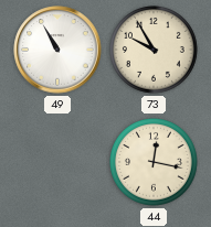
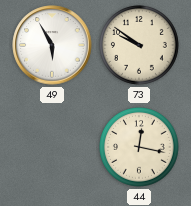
49: 10:55 -> 5:55
73: 9:55 -> 9:51
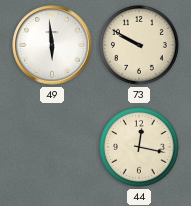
49: 5:55 -> 5:59
73: 9:51 -> 9:50
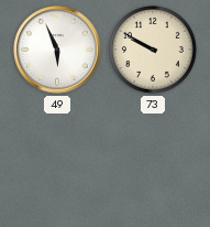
49: 5:59 -> 5:56
44: 12:17 -> none
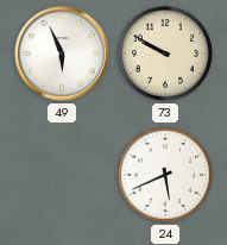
24: none -> 5:41
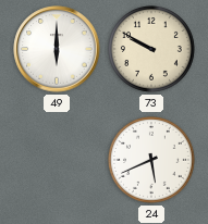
49: 5:56 -> 6:00
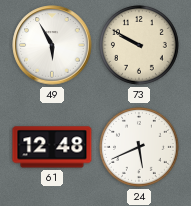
49: 6:00 -> 5:55
61: none -> 12:48
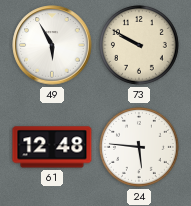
24: 5:41 -> 5:46
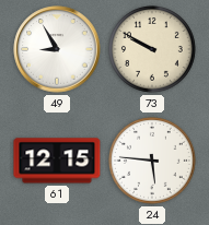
49: 5:55 -> 8:55
61: 12:48 -> 12:15
